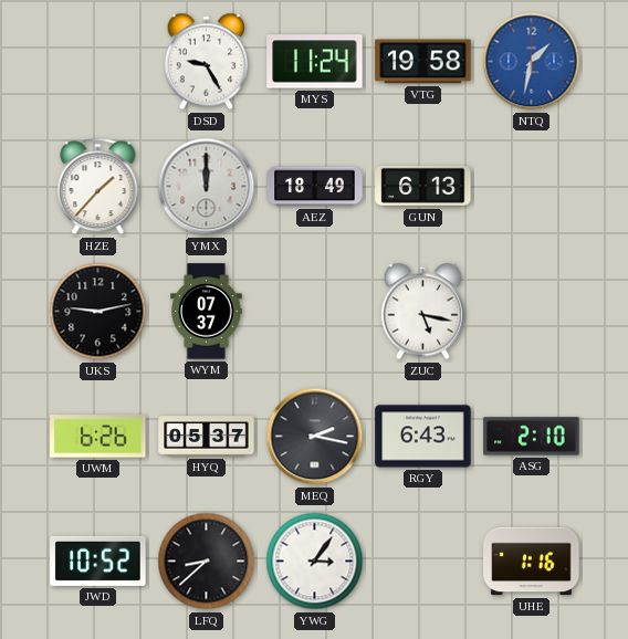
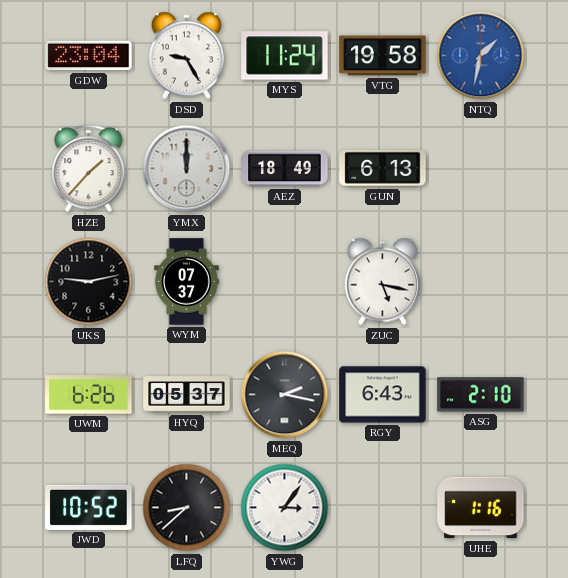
GDW: none -> 23:04
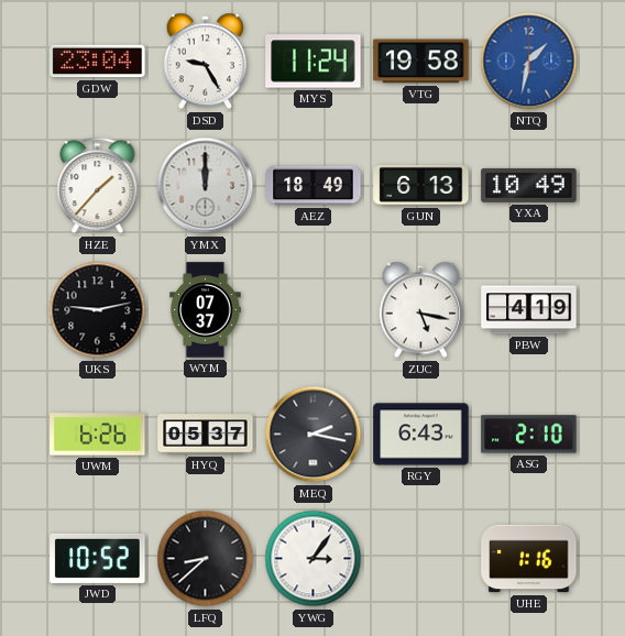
YXA: none -> 10:49
PBW: none -> 4:19
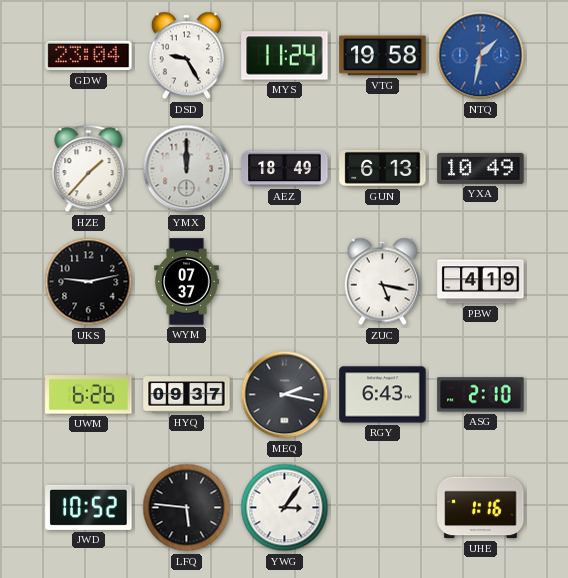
HYQ: 05:37 -> 09:37
LFQ: 8:38 -> 5:46
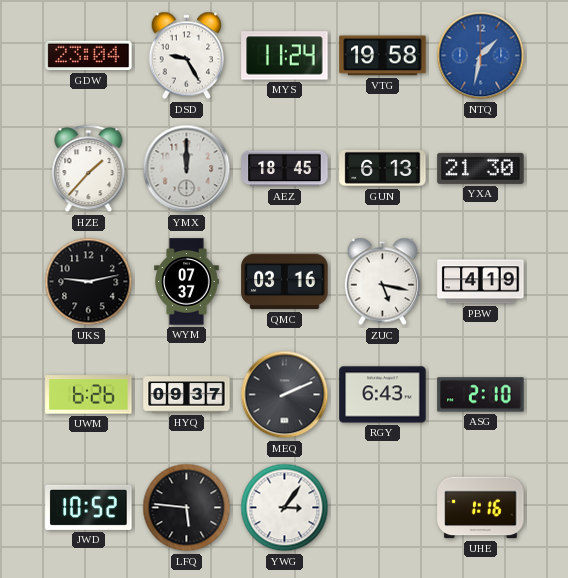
AEZ: 18:49 -> 18:45
YXA: 10:49 -> 21:30
QMC: none -> 03:16
MEQ: 2:17 -> 2:11
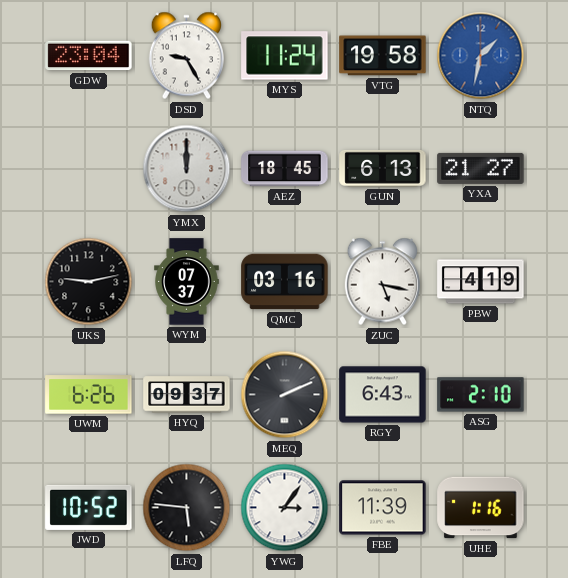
HZE: 1:37 -> none
YXA: 21:30 -> 21:27
FBE: none -> 11:39
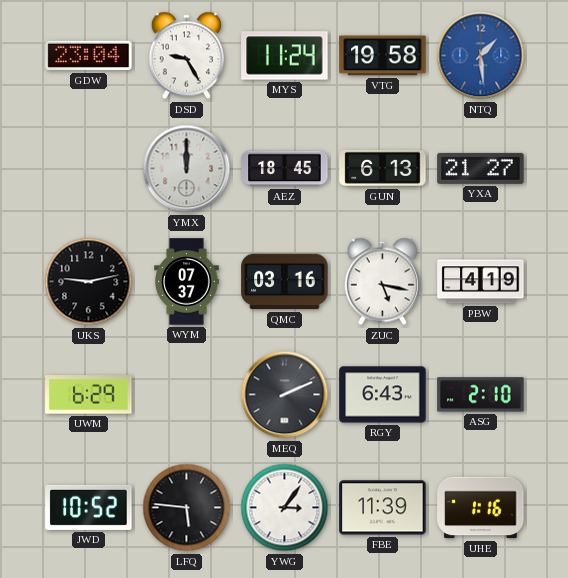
NTQ: 1:32 -> 1:29
UWM: 6:26 -> 6:29
HYQ: 09:37 -> none
